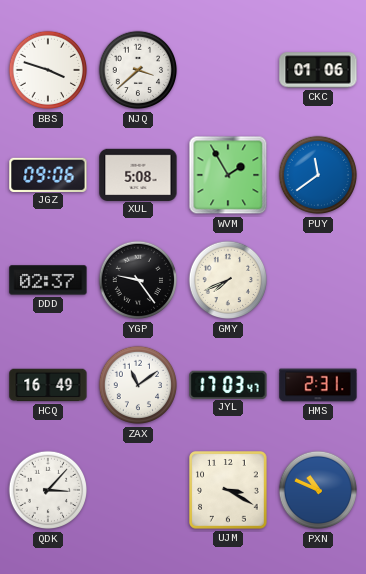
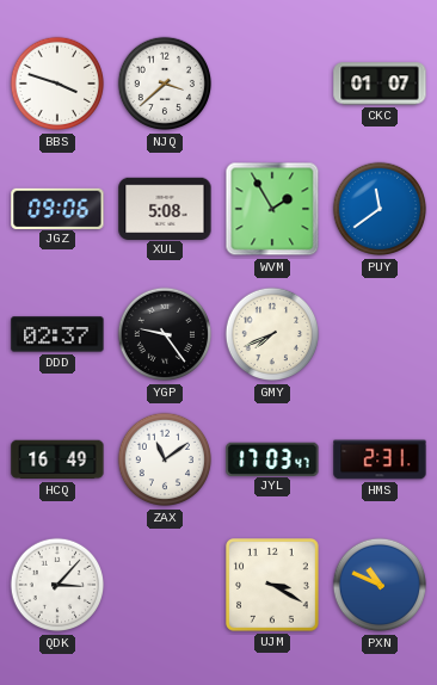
CKC: 01:06 -> 01:07
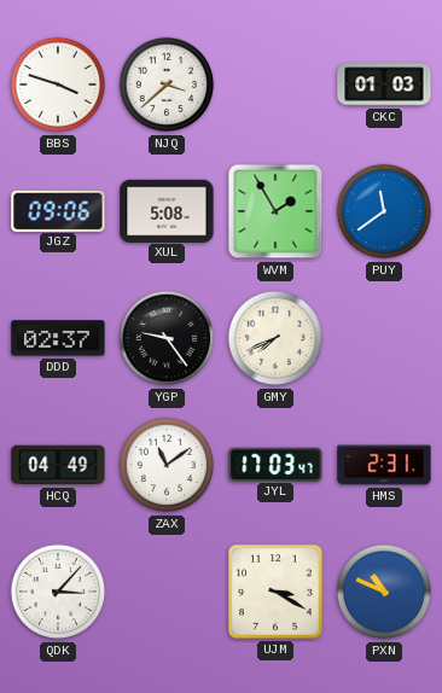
CKC: 01:07 -> 01:03
HCQ: 16:49 -> 04:49
